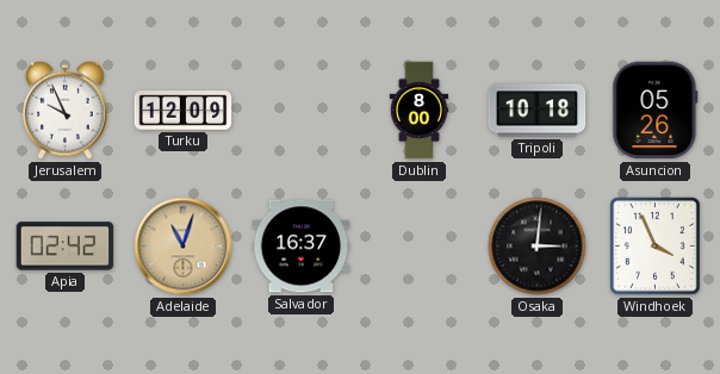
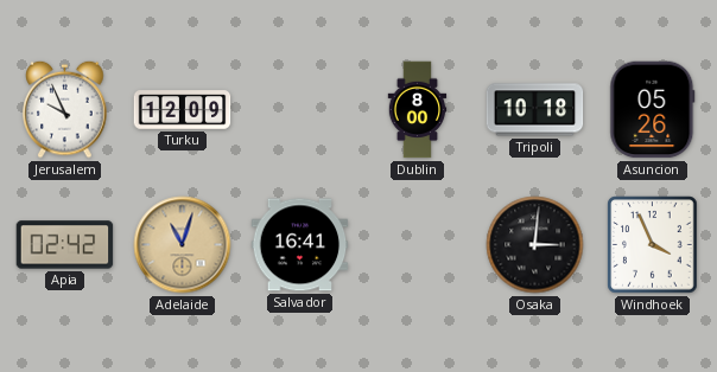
Salvador: 16:37 -> 16:41
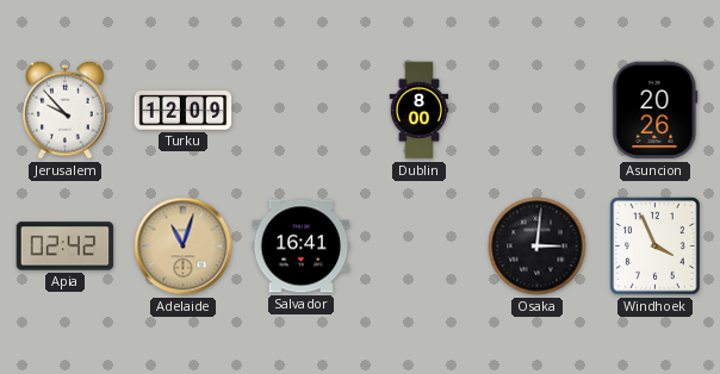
Jerusalem: 9:56 -> 9:53
Tripoli: 10:18 -> none
Asuncion: 05:26 -> 20:26
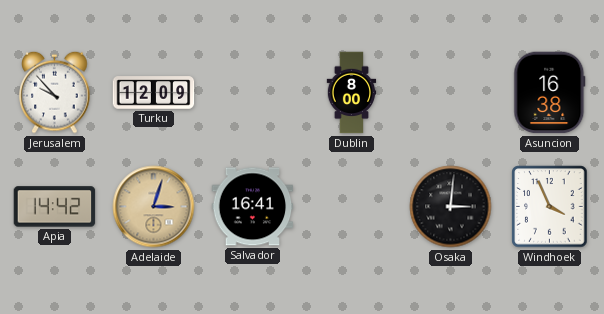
Asuncion: 20:26 -> 16:38
Apia: 02:42 -> 14:42
Adelaide: 11:03 -> 3:03
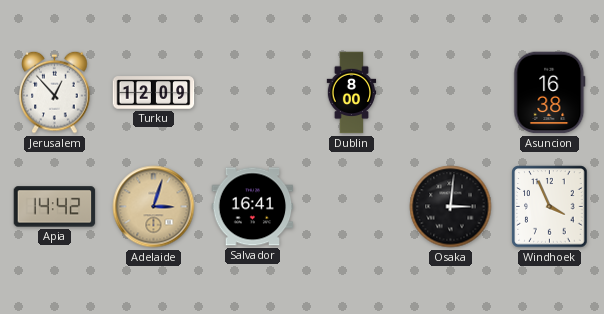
Jerusalem: 9:53 -> 12:53
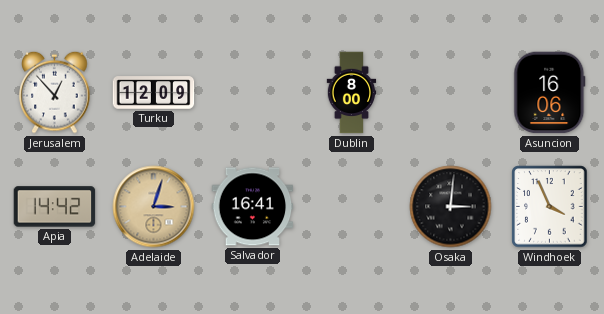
Asuncion: 16:38 -> 16:06
